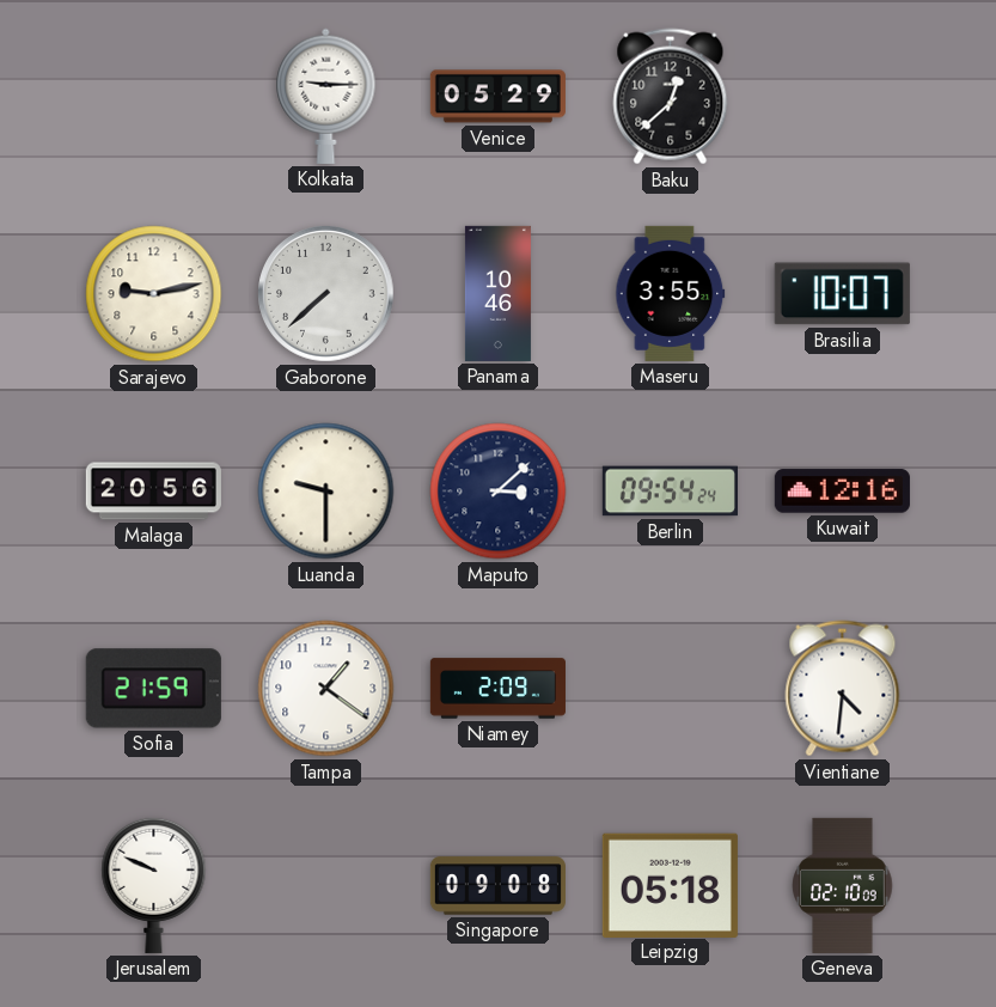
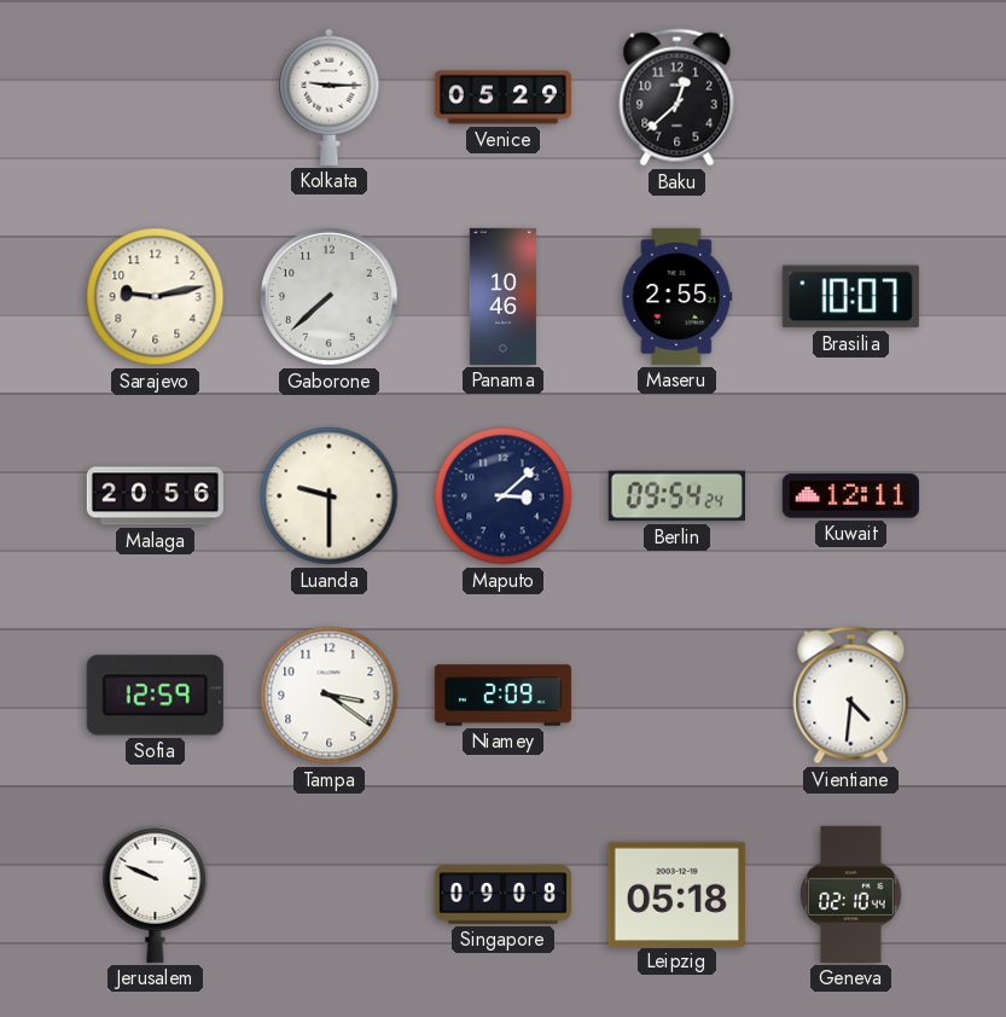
Maseru: 3:55 -> 2:55
Kuwait: 12:16 -> 12:11
Sofia: 21:59 -> 12:59
Tampa: 1:21 -> 3:21
Geneva: 02:10:09 -> 02:10:44
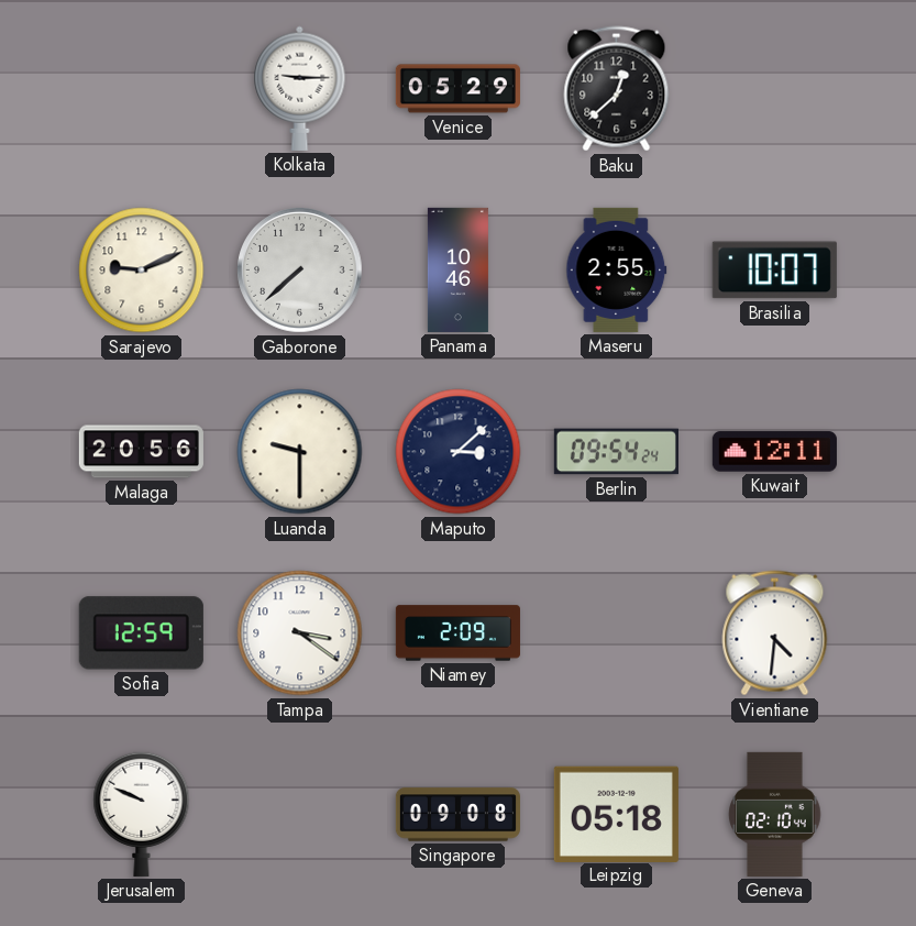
Sarajevo: 9:13 -> 9:11
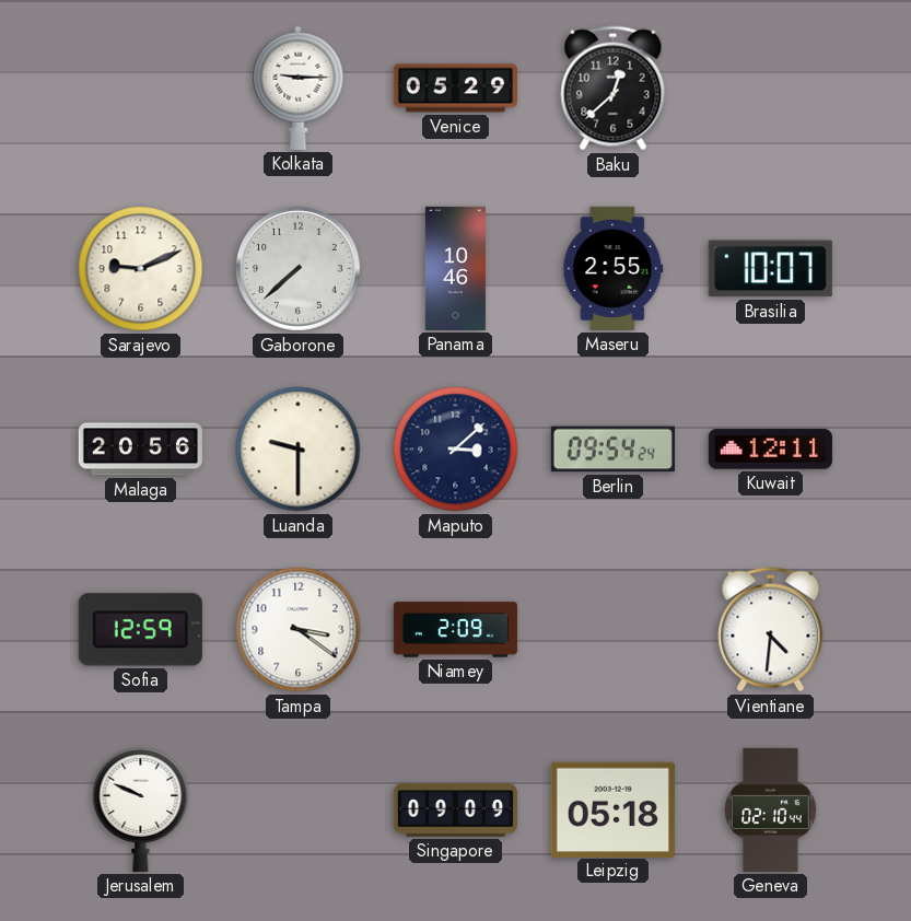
Singapore: 09:08 -> 09:09
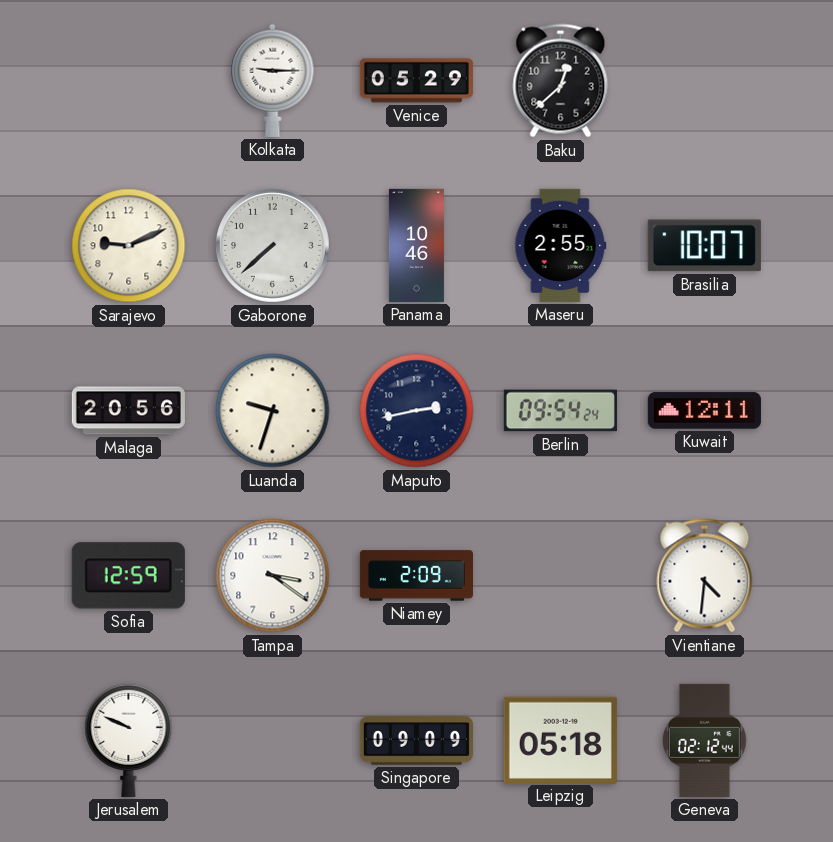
Luanda: 9:30 -> 9:33
Maputo: 3:08 -> 2:43
Geneva: 02:10 -> 02:12
